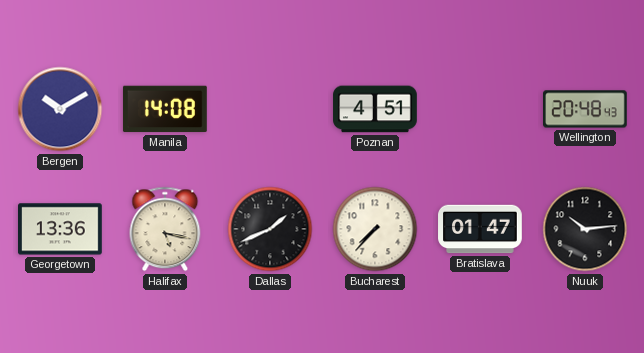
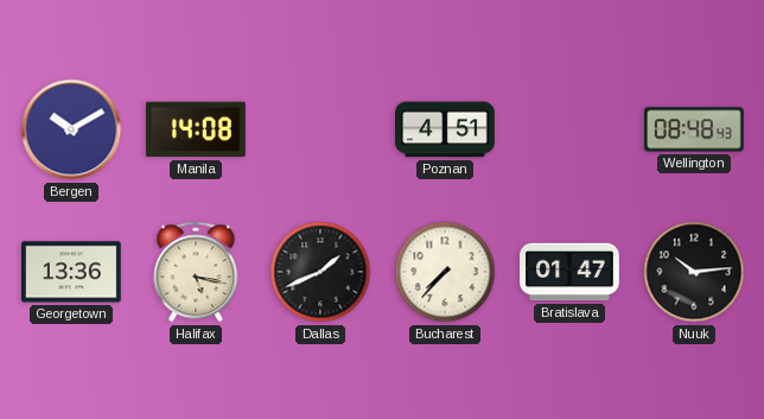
Wellington: 20:48 -> 08:48
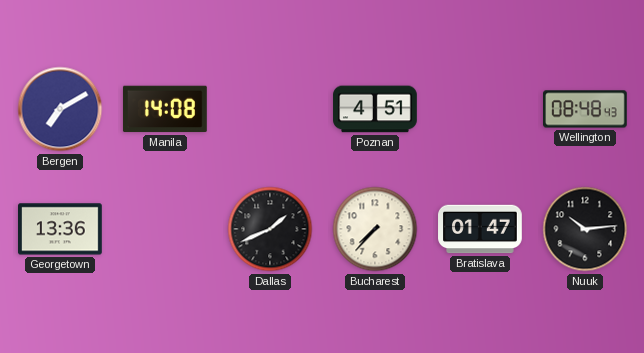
Bergen: 10:10 -> 7:10
Halifax: 5:17 -> none
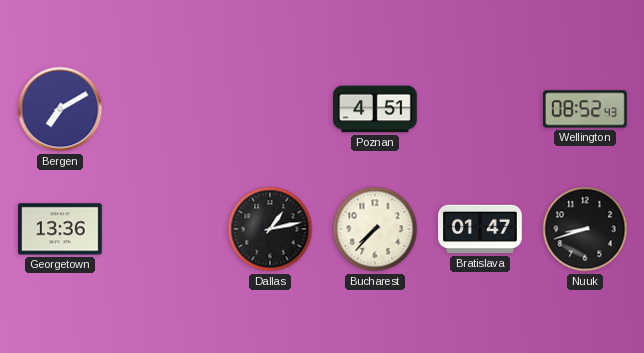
Manila: 14:08 -> none
Wellington: 08:48 -> 08:52
Dallas: 1:41 -> 1:13
Nuuk: 10:14 -> 8:42
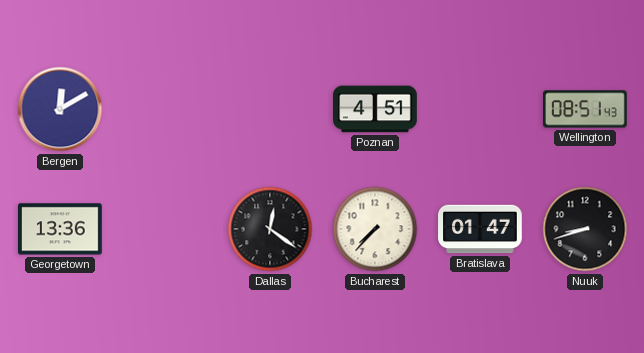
Bergen: 7:10 -> 12:10
Wellington: 08:52 -> 08:51
Dallas: 1:13 -> 12:21
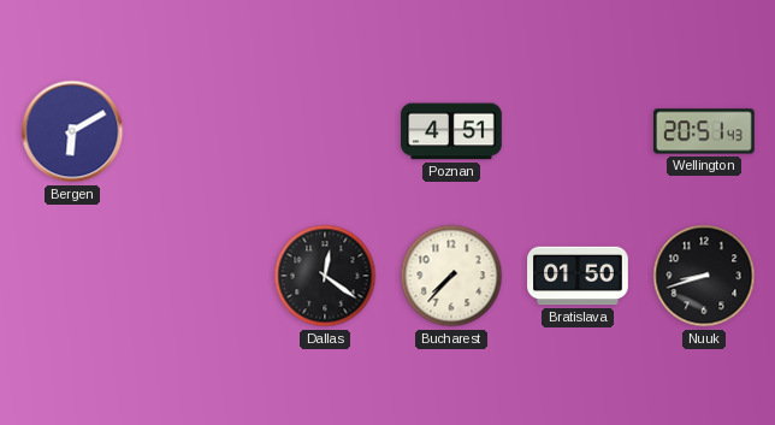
Bergen: 12:10 -> 6:10
Wellington: 08:51 -> 20:51
Georgetown: 13:36 -> none
Bratislava: 01:47 -> 01:50
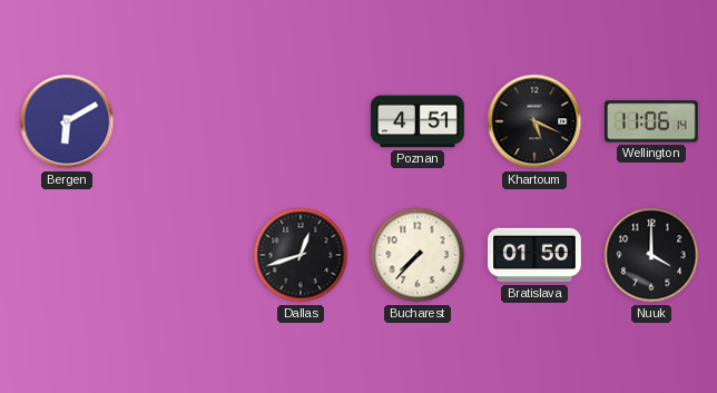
Khartoum: none -> 5:19
Wellington: 20:51 -> 11:06
Dallas: 12:21 -> 12:42
Nuuk: 8:42 -> 4:00
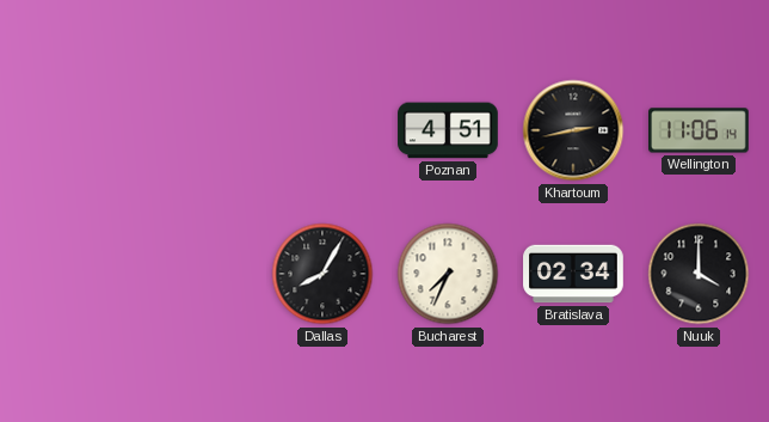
Bergen: 6:10 -> none
Khartoum: 5:19 -> 2:43
Dallas: 12:42 -> 8:05
Bucharest: 7:37 -> 7:34
Bratislava: 01:50 -> 02:34
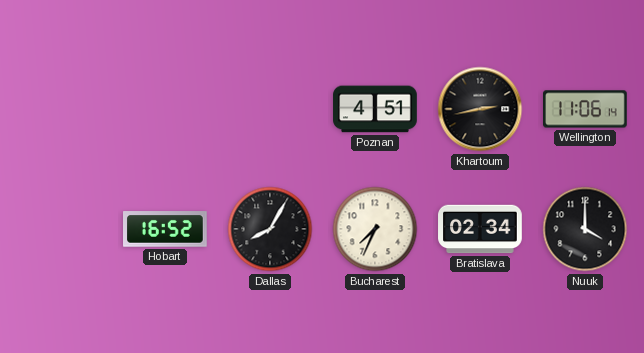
Hobart: none -> 16:52
